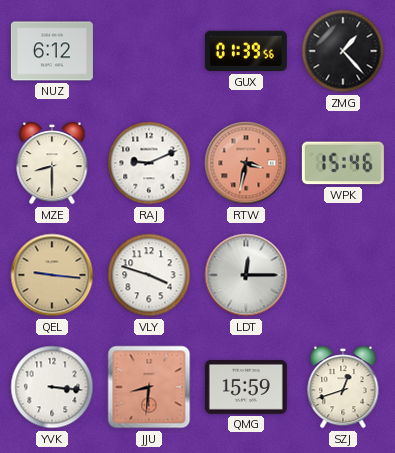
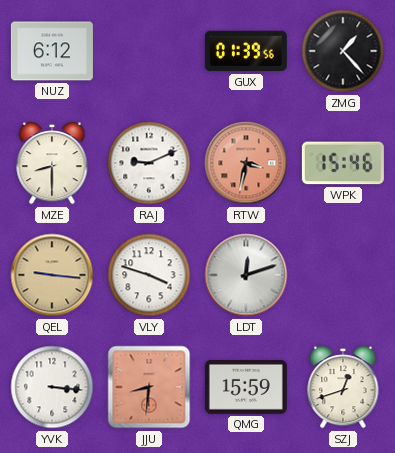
LDT: 12:15 -> 12:12
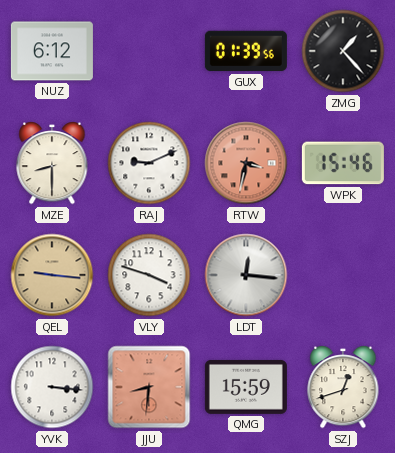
LDT: 12:12 -> 12:16
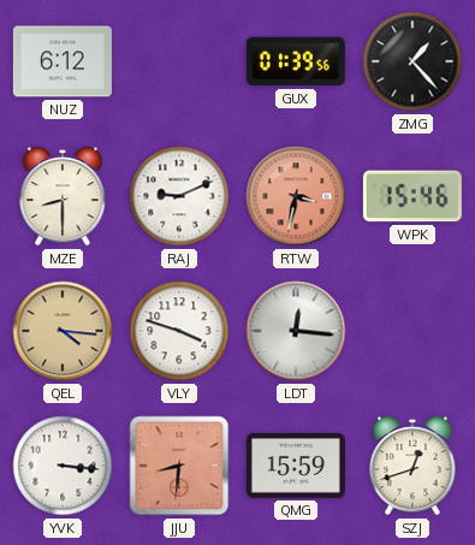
QEL: 9:16 -> 4:16
